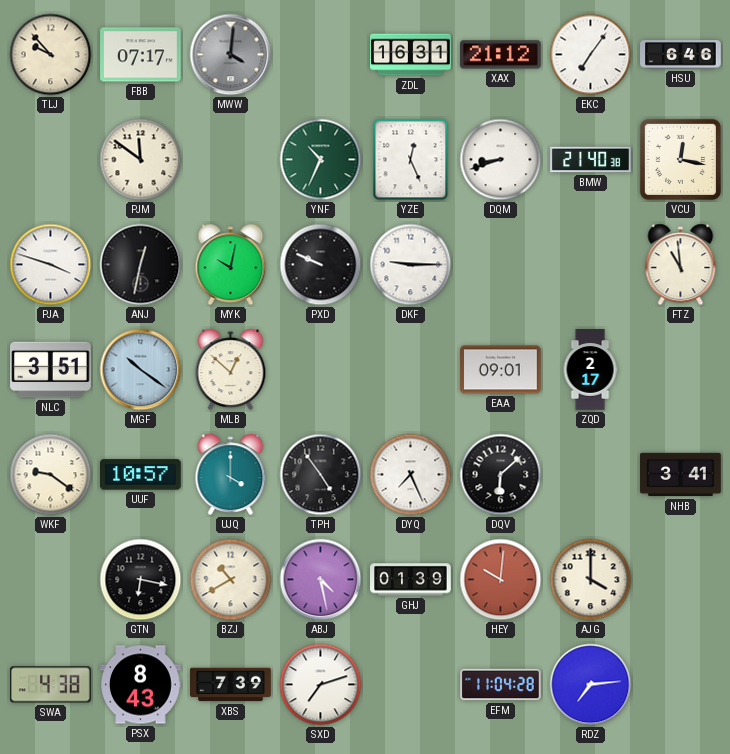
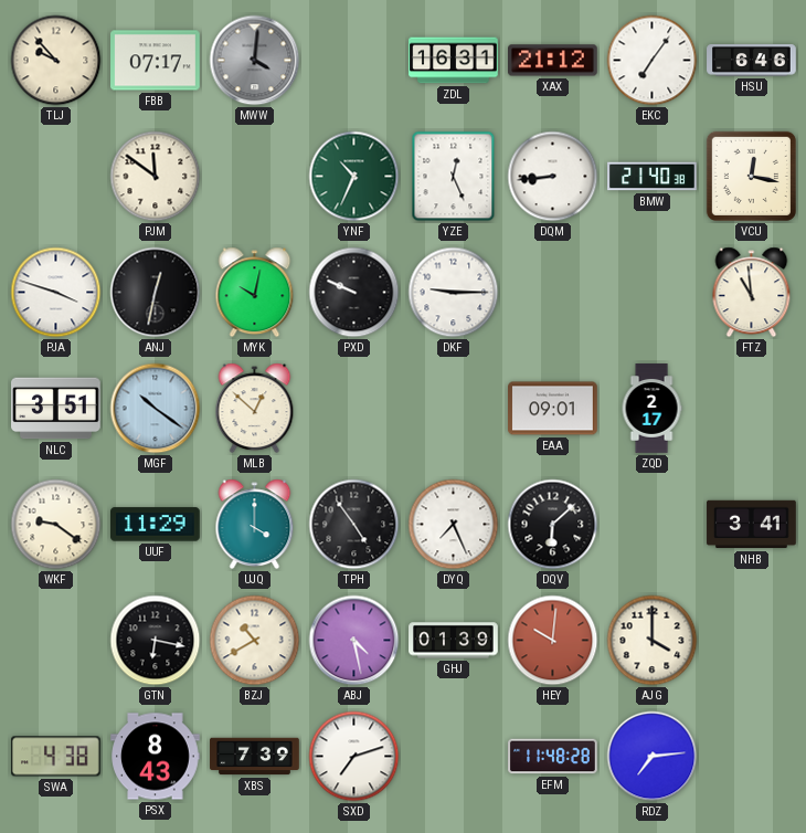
DQM: 8:42 -> 8:44
UUF: 10:57 -> 11:29
EFM: 11:04 -> 11:48
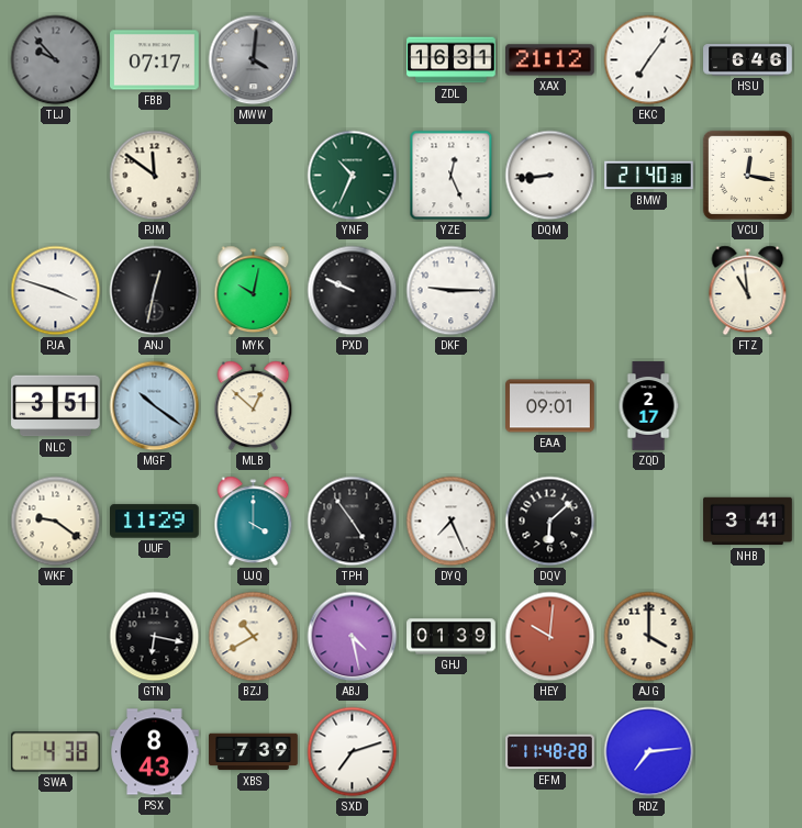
TLJ dial: cream -> grey
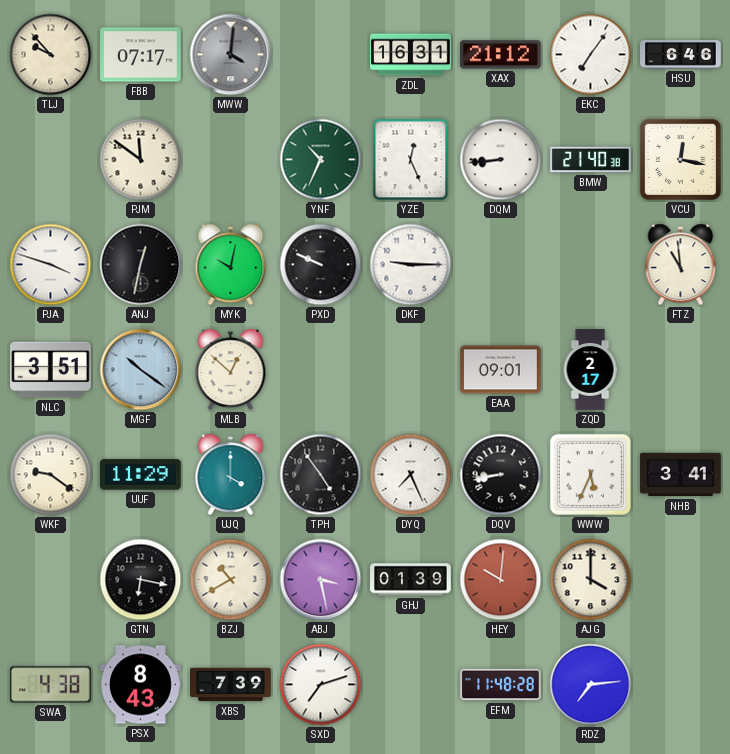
TLJ dial: grey -> cream
DQV: 6:08 -> 8:43
WWW: none -> 5:34
ABJ: 4:28 -> 3:28
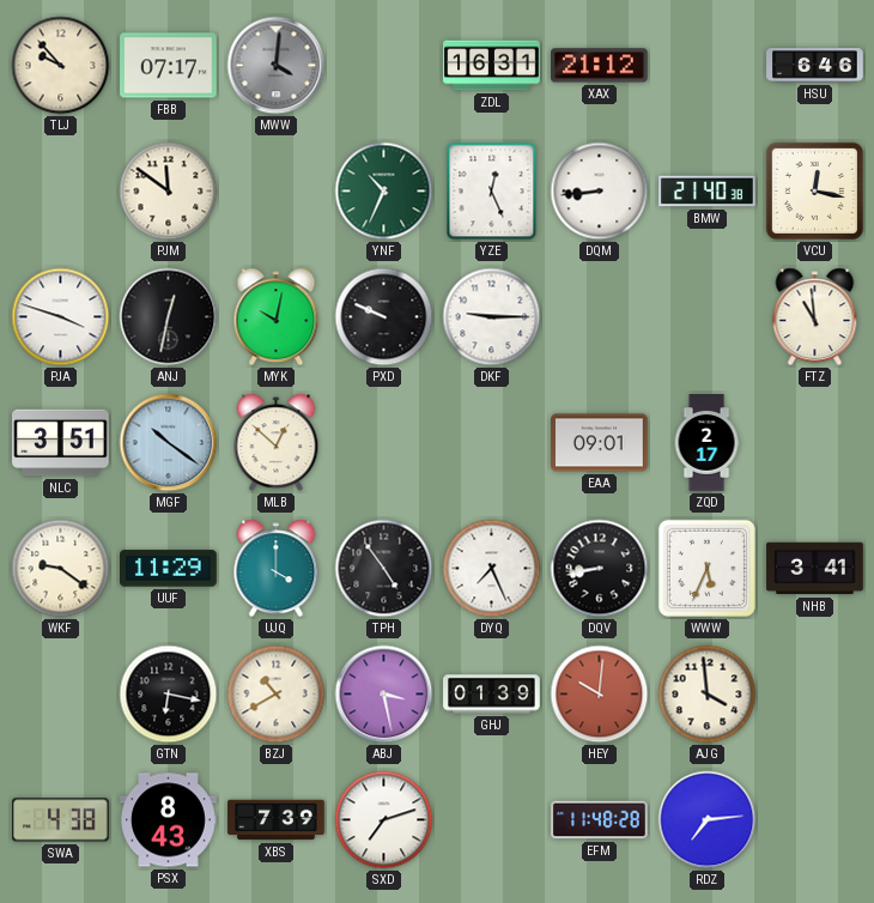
EKC: 7:06 -> none
AJG: 4:00 -> 3:59
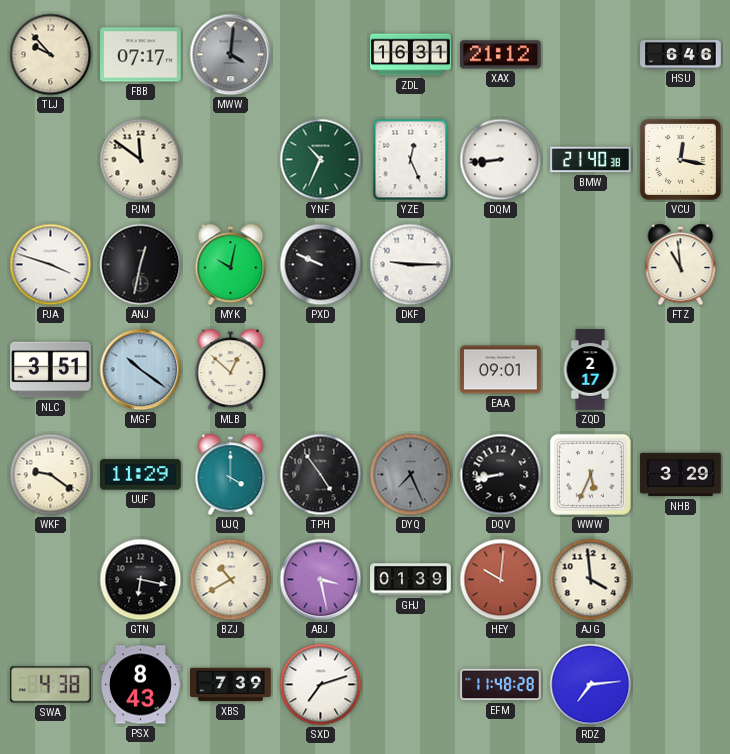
DYQ dial: white -> grey
NHB: 3:41 -> 3:29
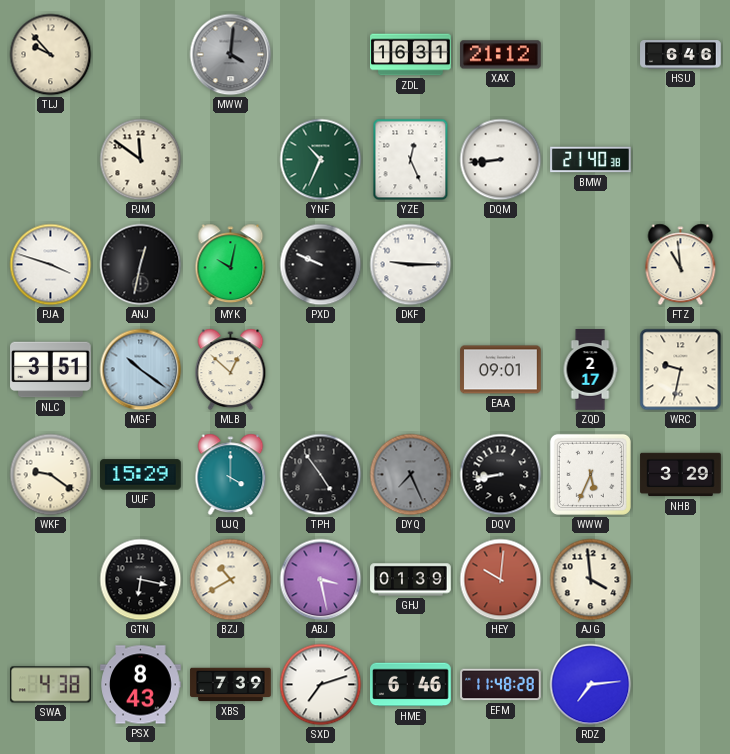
FBB: 07:17 -> none
VCU: 12:17 -> none
WRC: none -> 9:32
UUF: 11:29 -> 15:29
HME: none -> 6:46
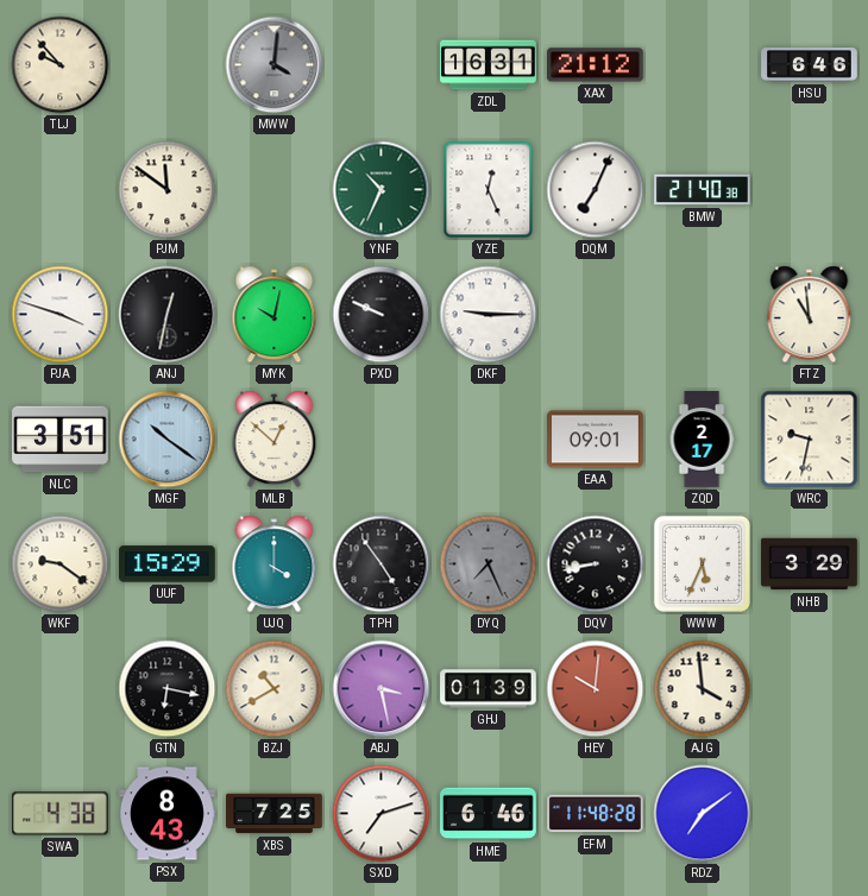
DQM: 8:44 -> 7:04
XBS: 7:39 -> 7:25
RDZ: 7:14 -> 7:09
